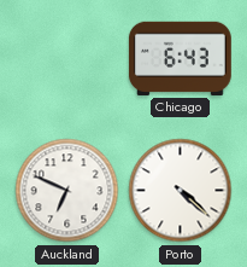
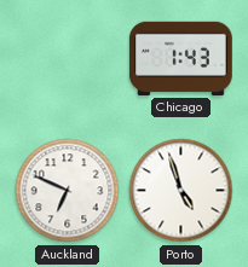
Chicago: 6:43 -> 1:43
Porto: 4:22 -> 4:57
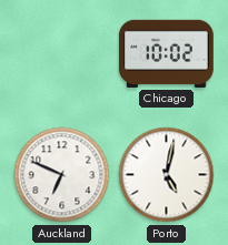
Chicago: 1:43 -> 10:02
Porto: 4:57 -> 5:02
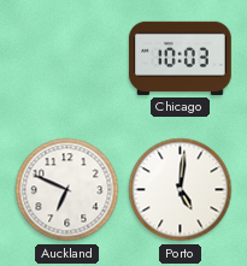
Chicago: 10:02 -> 10:03
Porto: 5:02 -> 5:01
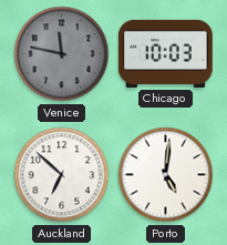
Venice: none -> 11:47
Auckland: 6:49 -> 6:52
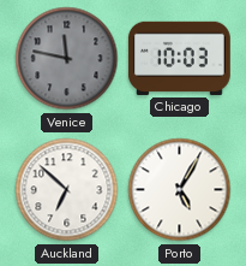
Porto: 5:01 -> 5:05
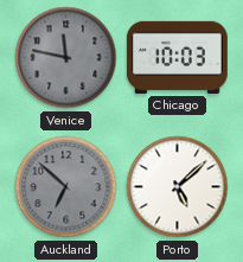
Auckland dial: white -> grey
Porto: 5:05 -> 5:08
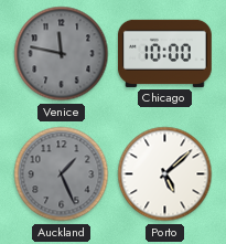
Chicago: 10:03 -> 10:00
Auckland: 6:52 -> 1:26
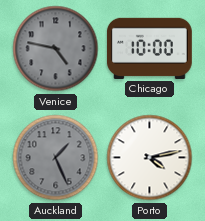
Venice: 11:47 -> 4:47
Porto: 5:08 -> 4:13
